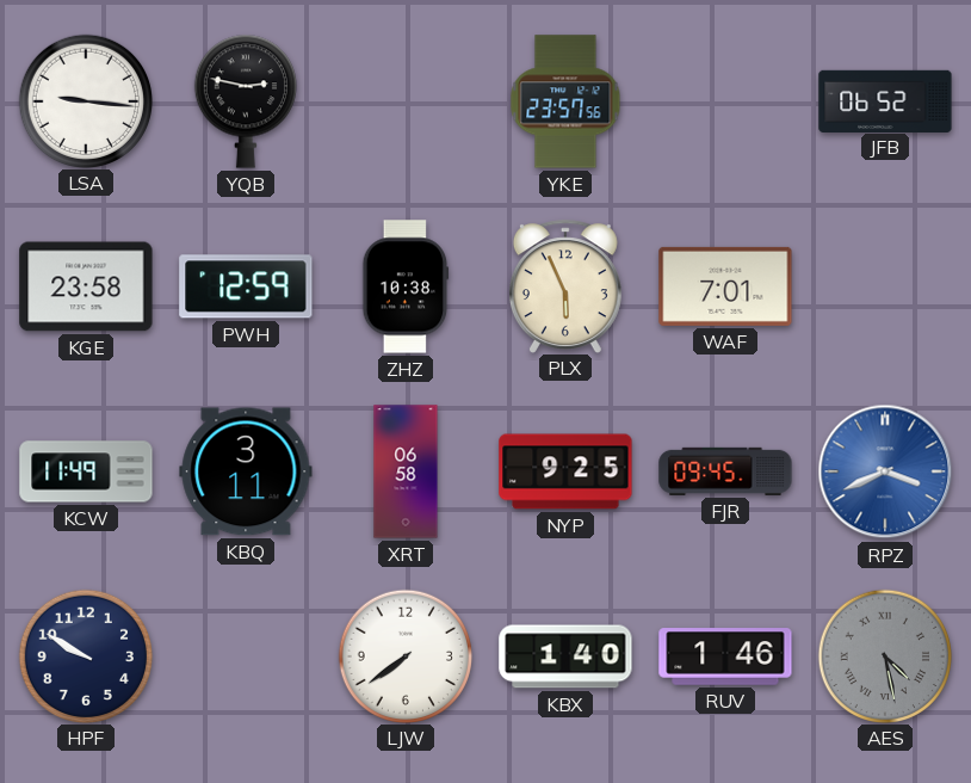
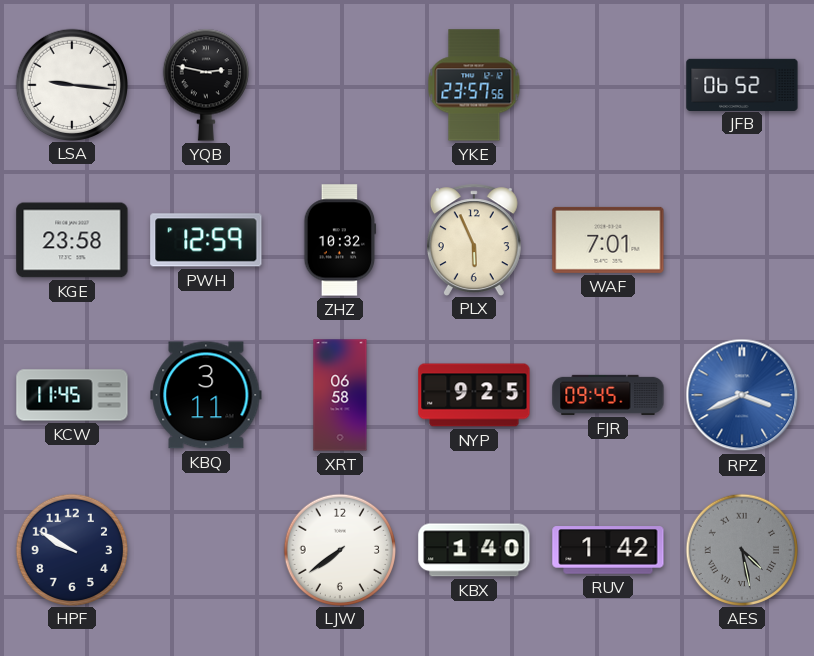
ZHZ: 10:38 -> 10:32
KCW: 11:49 -> 11:45
RUV: 1:46 -> 1:42
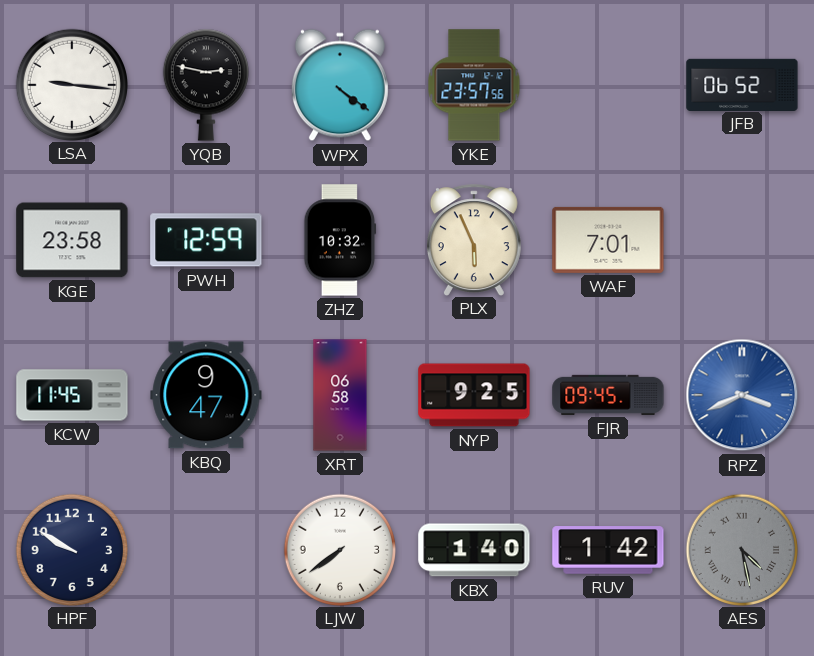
WPX: none -> 4:21
KBQ: 3:11 -> 9:47
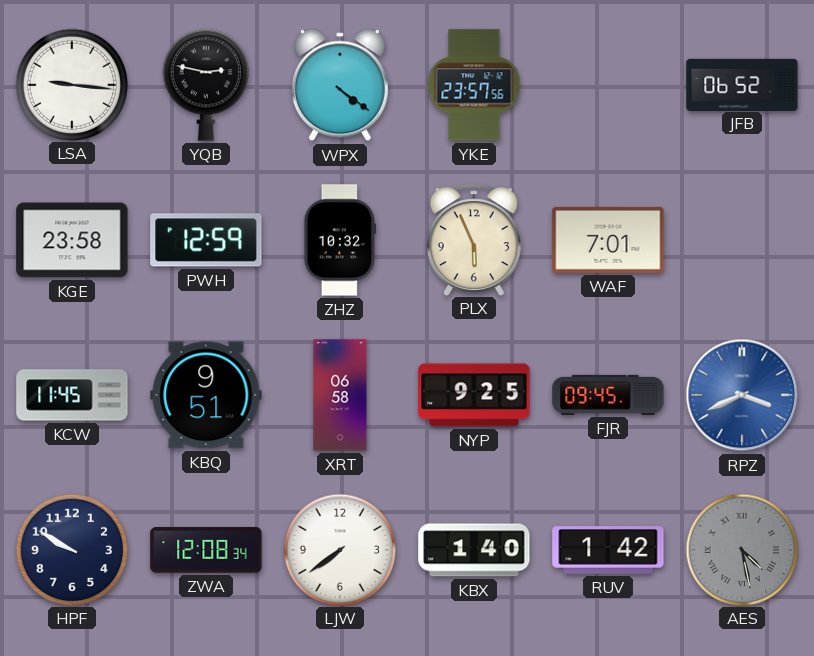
KBQ: 9:47 -> 9:51
ZWA: none -> 12:08
